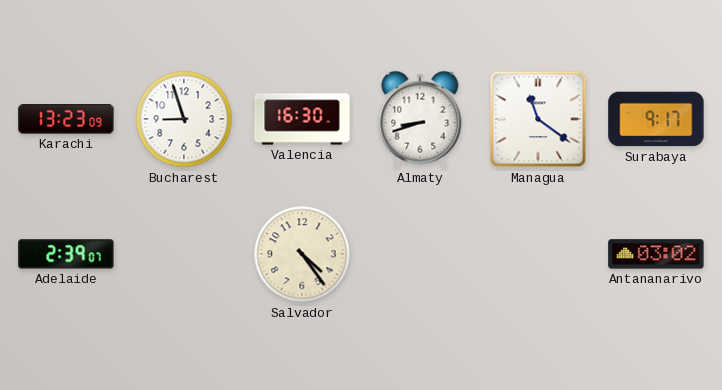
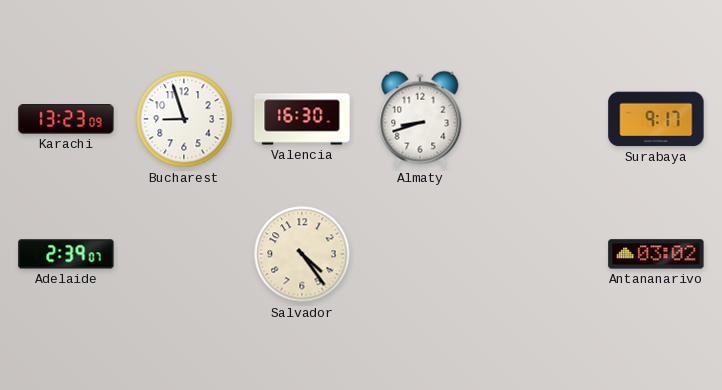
Managua: 11:21 -> none
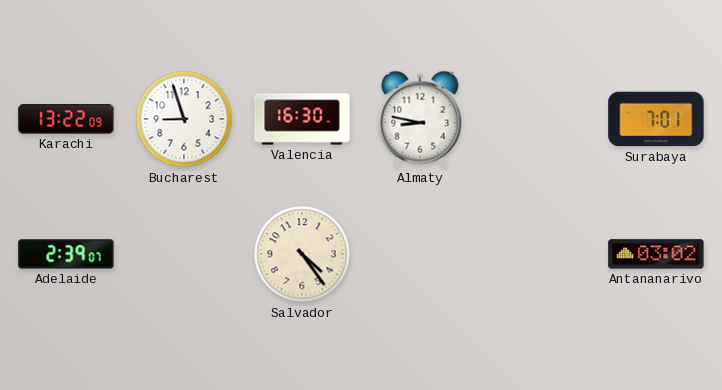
Karachi: 13:23 -> 13:22
Almaty: 8:42 -> 8:47
Surabaya: 9:17 -> 7:01
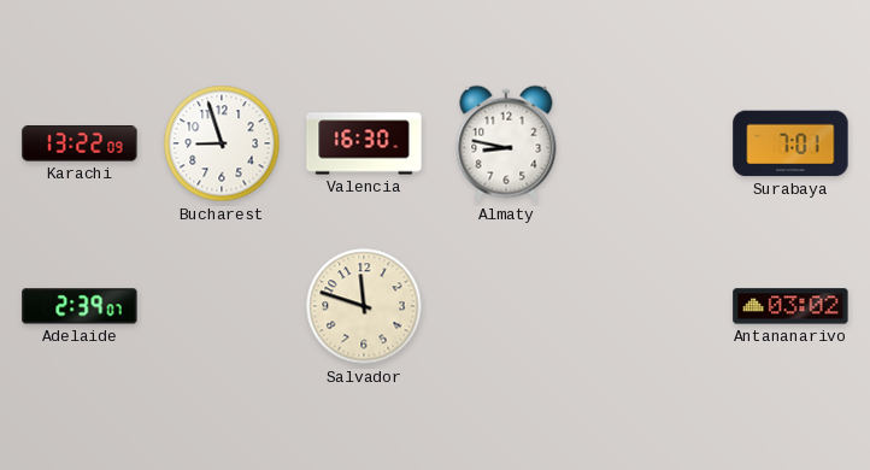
Salvador: 4:24 -> 11:48
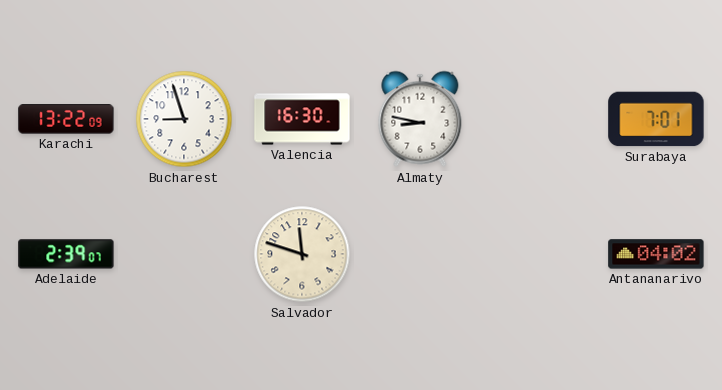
Antananarivo: 03:02 -> 04:02
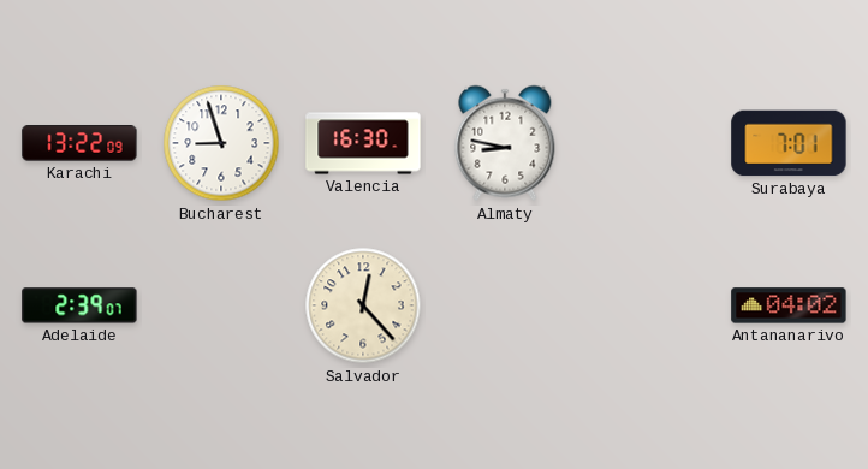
Salvador: 11:48 -> 12:23
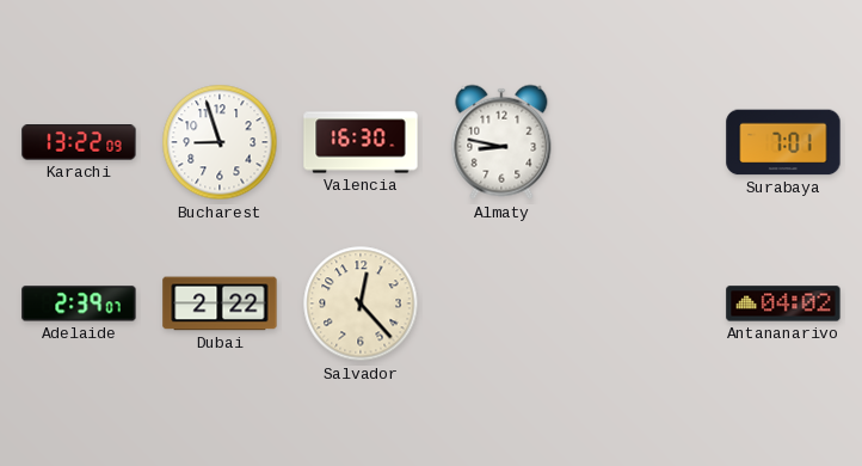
Dubai: none -> 2:22
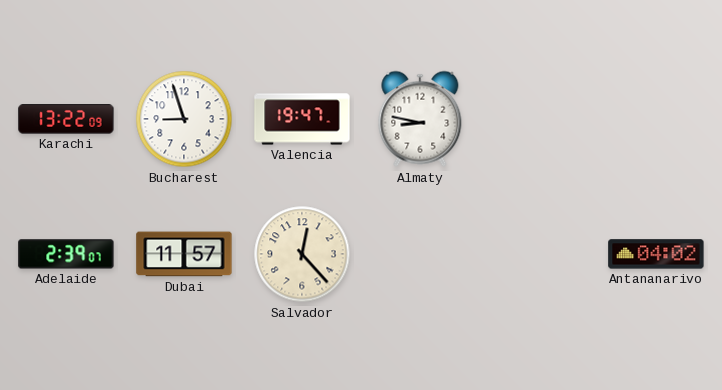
Valencia: 16:30 -> 19:47
Surabaya: 7:01 -> none
Dubai: 2:22 -> 11:57
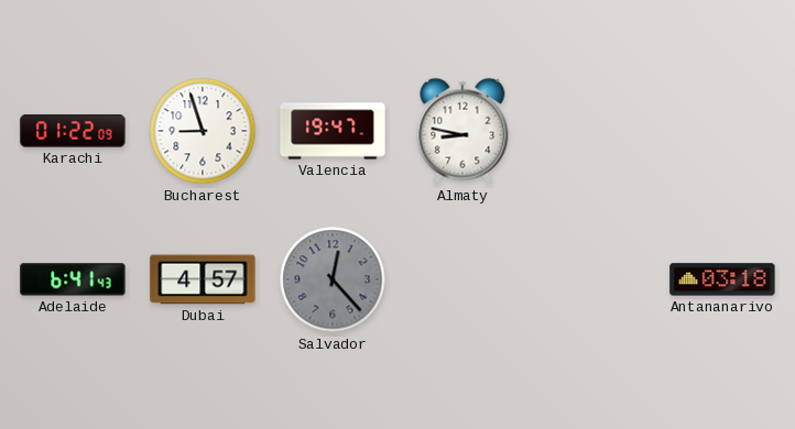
Karachi: 13:22 -> 01:22
Adelaide: 2:39 -> 6:41
Dubai: 11:57 -> 4:57
Salvador dial: cream -> grey
Antananarivo: 04:02 -> 03:18
